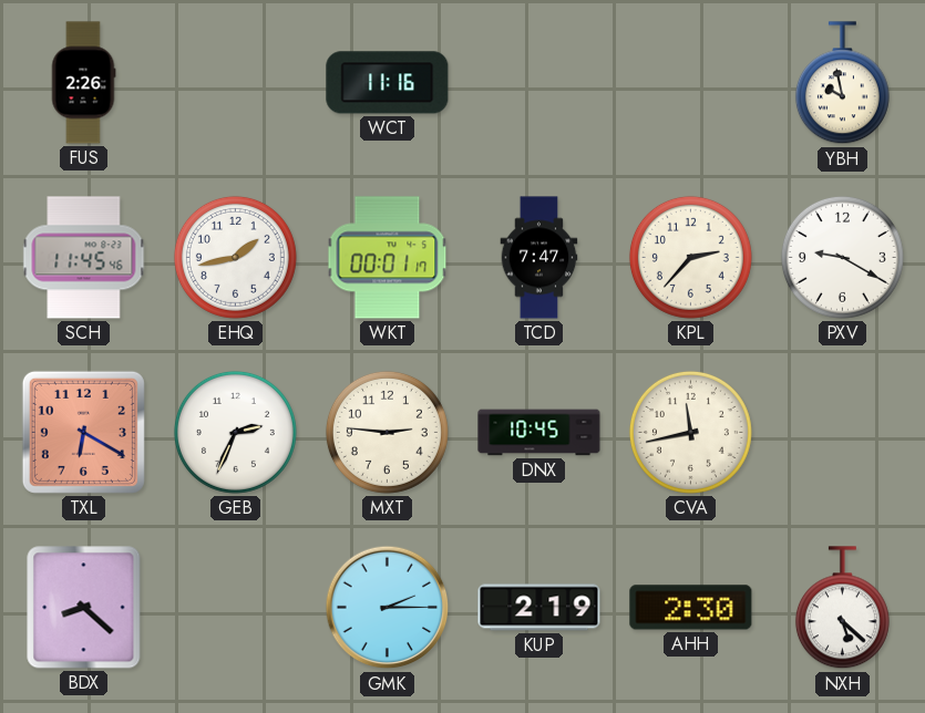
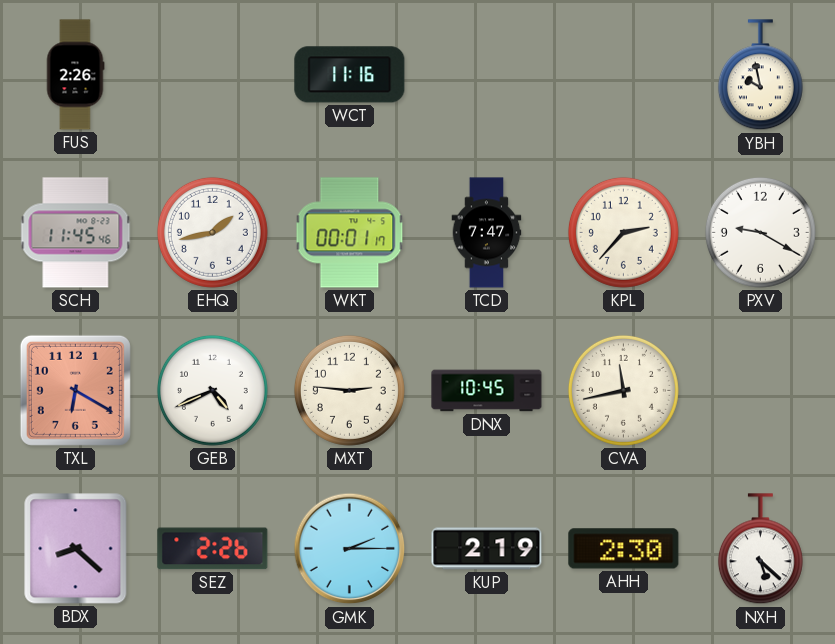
GEB: 2:34 -> 4:41
SEZ: none -> 2:26
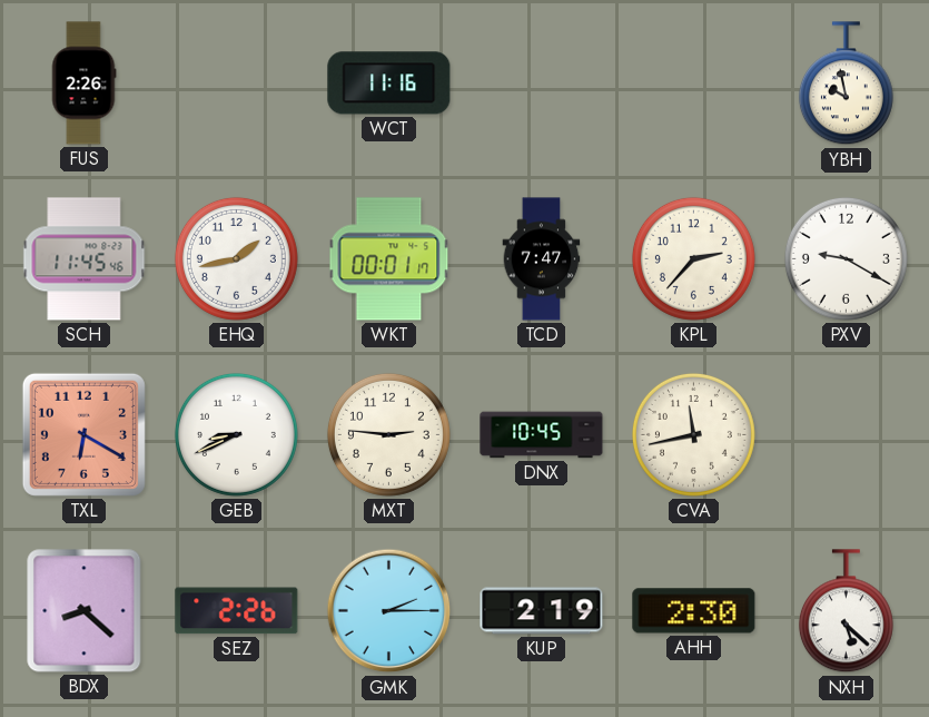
GEB: 4:41 -> 8:41
